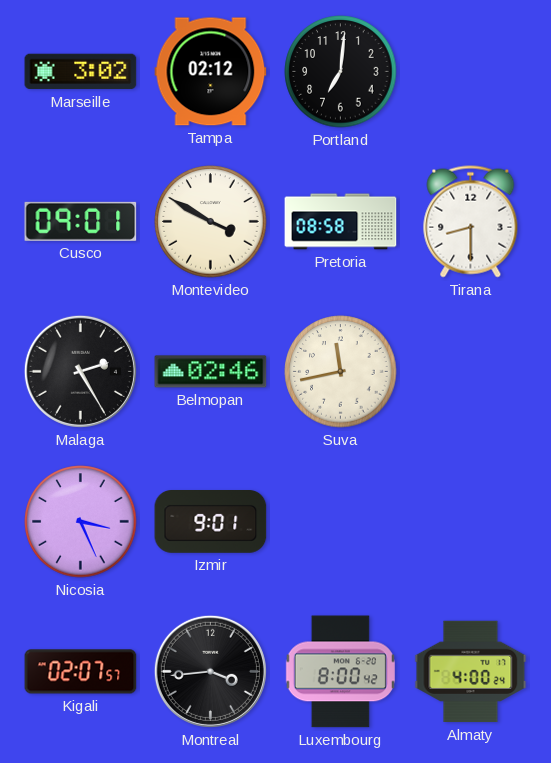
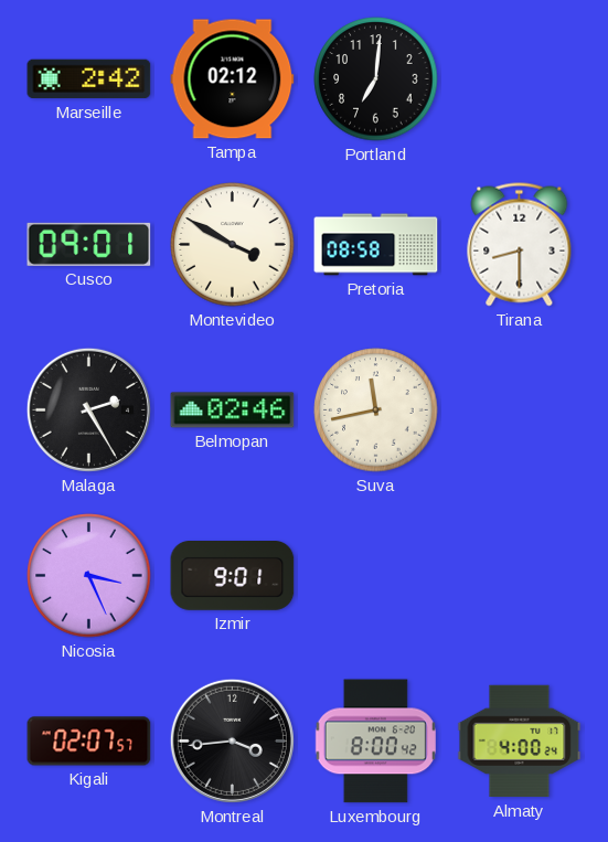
Marseille: 3:02 -> 2:42
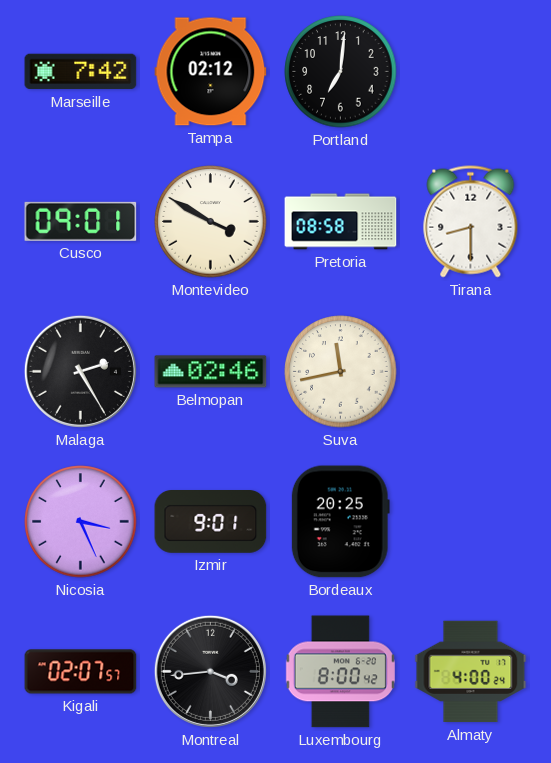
Marseille: 2:42 -> 7:42
Bordeaux: none -> 20:25
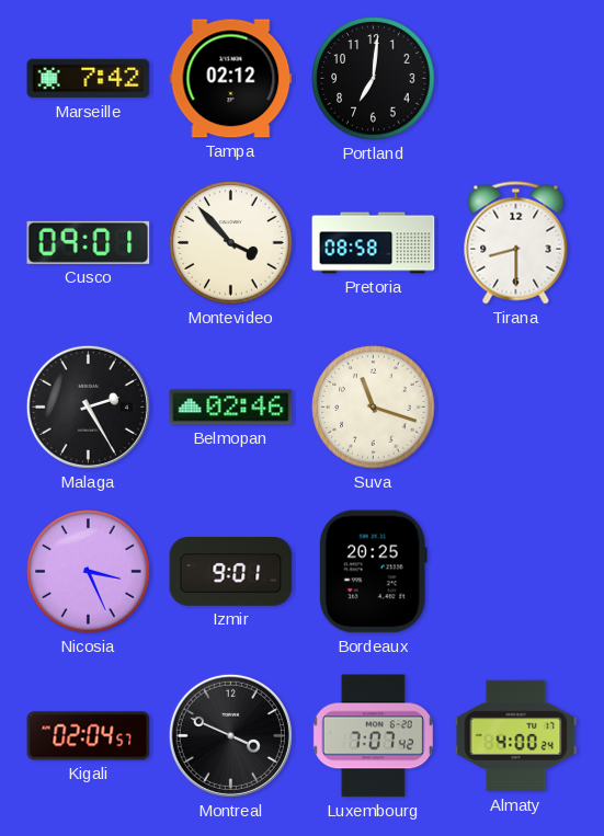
Montevideo: 3:50 -> 3:53
Suva: 11:43 -> 11:18
Kigali: 02:07 -> 02:04
Montreal: 3:44 -> 3:49
Luxembourg: 8:00 -> 7:07
